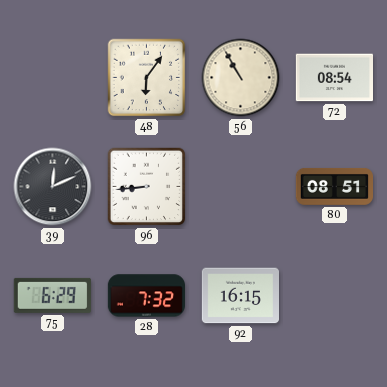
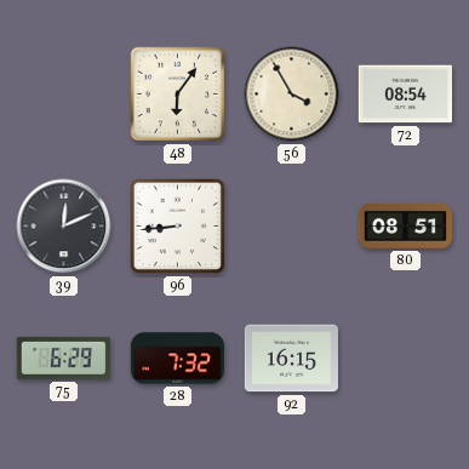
56: 10:55 -> 3:55
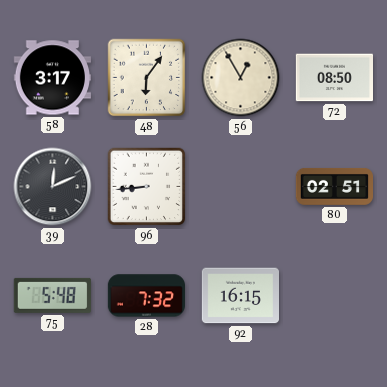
58: none -> 3:17
56: 3:55 -> 12:55
72: 08:54 -> 08:50
80: 08:51 -> 02:51
75: 6:29 -> 5:48
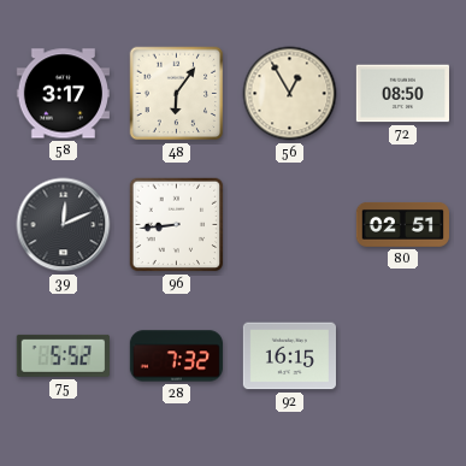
75: 5:48 -> 5:52
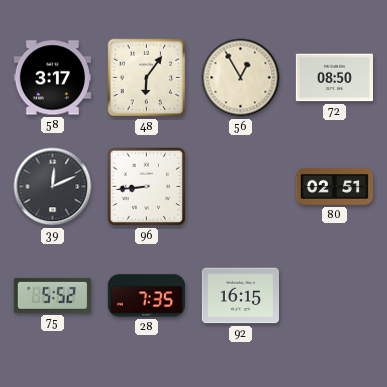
28: 7:32 -> 7:35
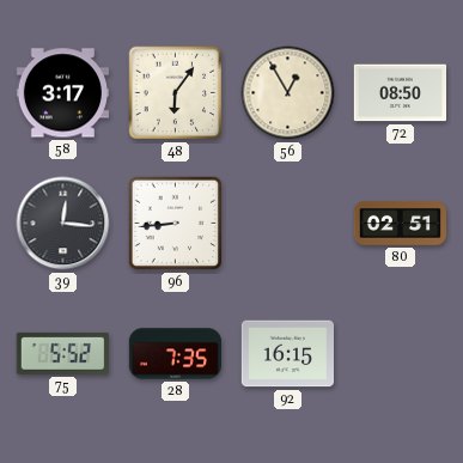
39: 12:11 -> 12:16
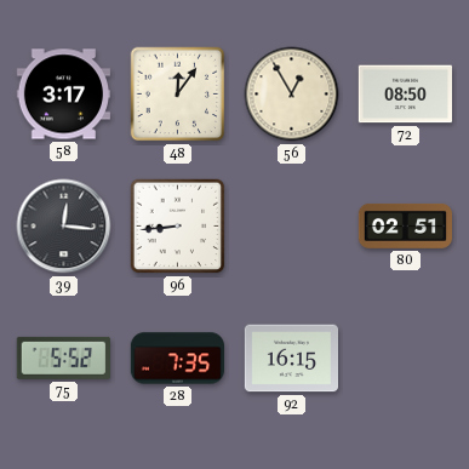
48: 6:06 -> 12:06
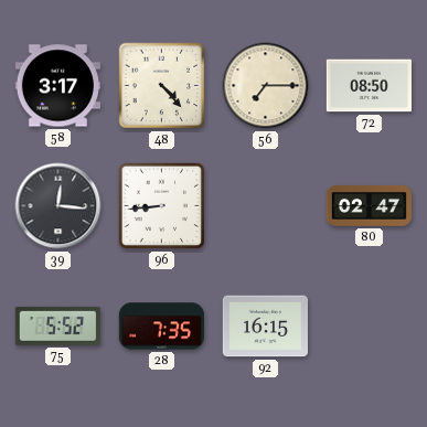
48: 12:06 -> 4:23
56: 12:55 -> 7:15
80: 02:51 -> 02:47
